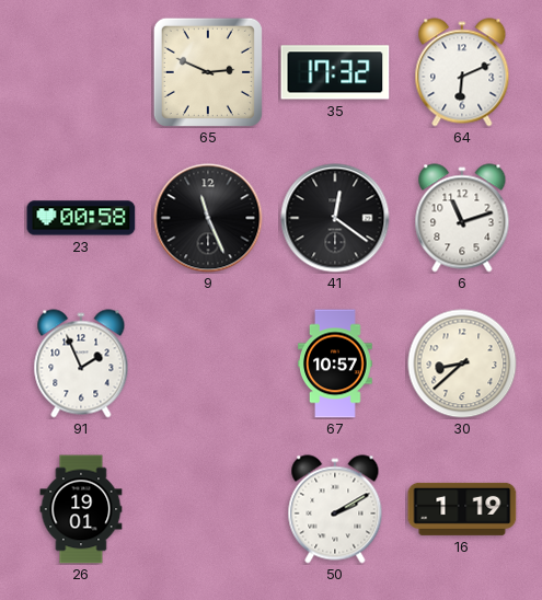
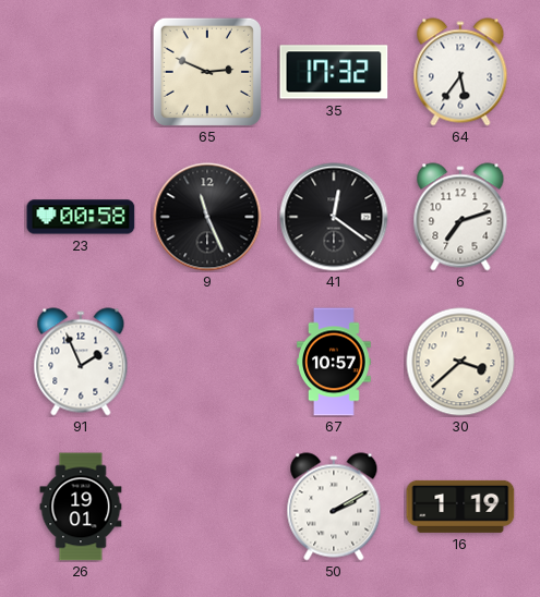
64: 6:11 -> 5:36
6: 11:12 -> 7:12
30: 8:38 -> 3:38
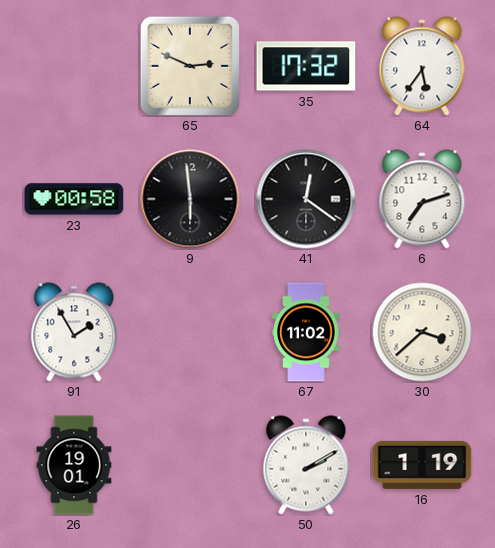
9: 11:26 -> 5:59
91: 1:56 -> 1:55
67: 10:57 -> 11:02
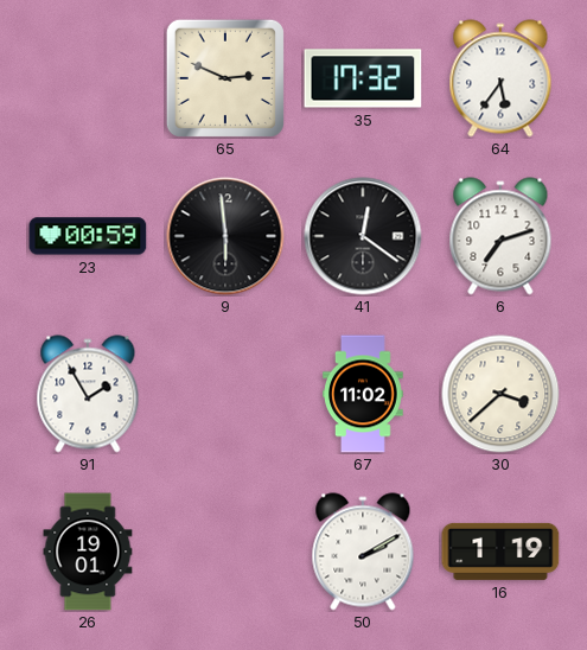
23: 00:58 -> 00:59
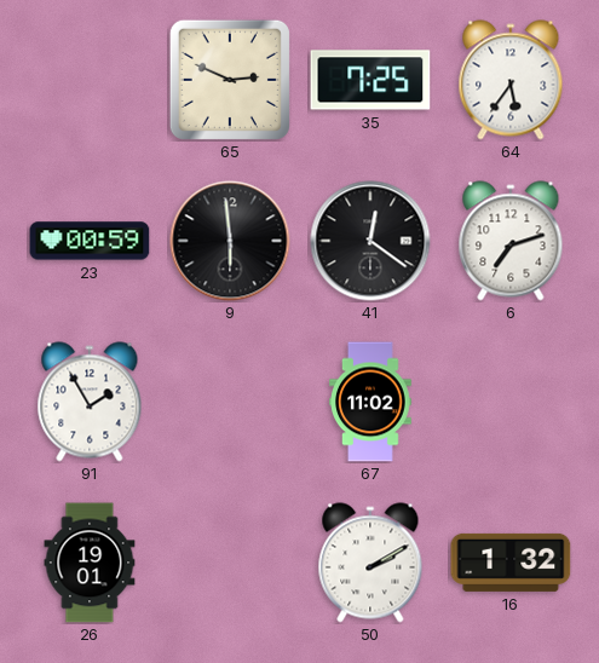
35: 17:32 -> 7:25
30: 3:38 -> none
16: 1:19 -> 1:32
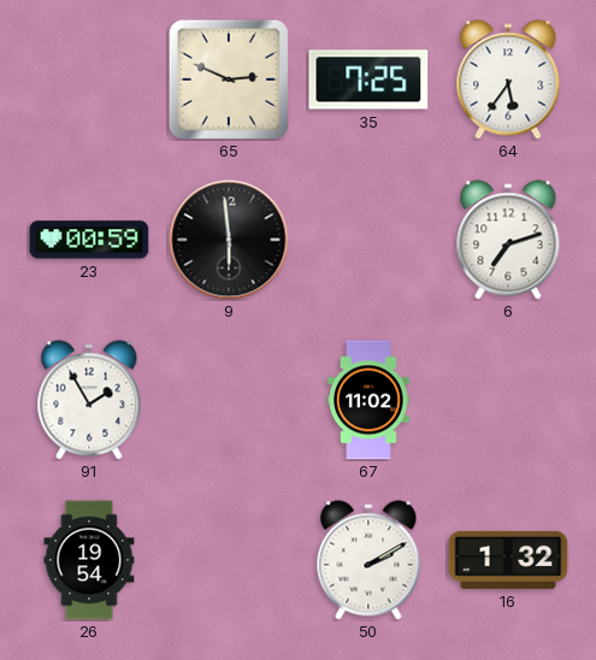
41: 12:21 -> none
26: 19:01 -> 19:54
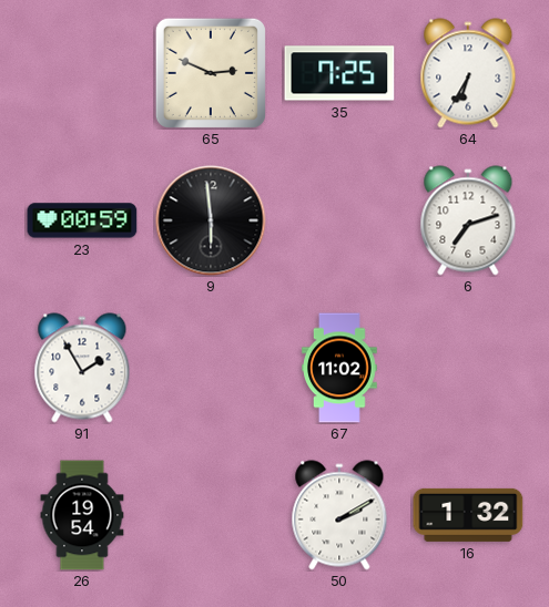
64: 5:36 -> 6:35
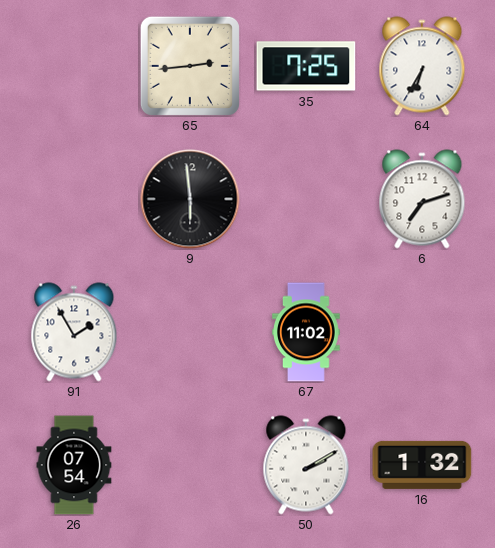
65: 2:49 -> 2:44
23: 00:59 -> none
26: 19:54 -> 07:54
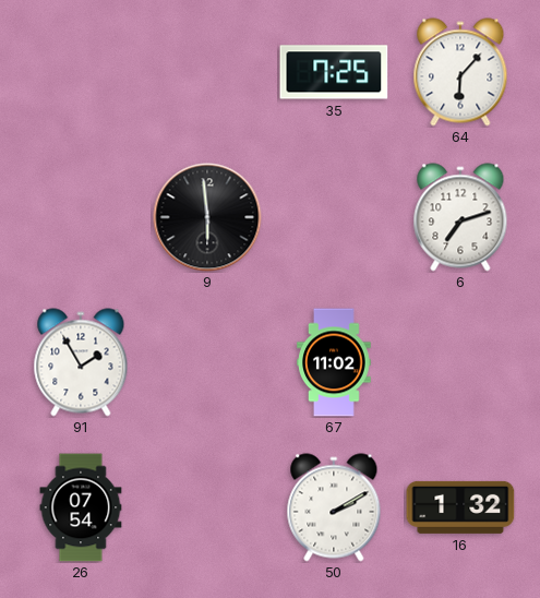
65: 2:44 -> none
64: 6:35 -> 6:07
